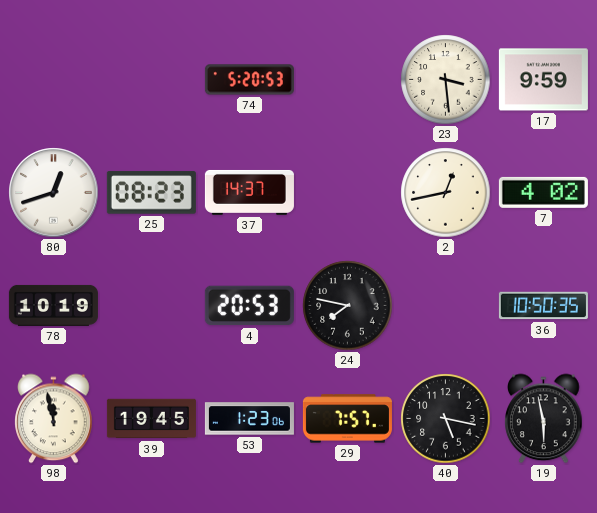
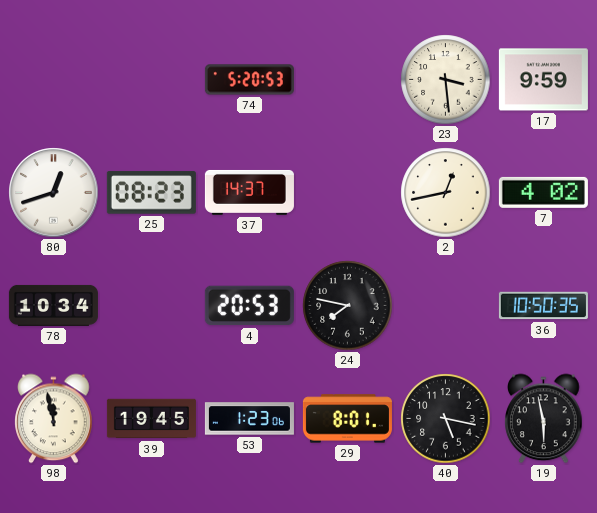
78: 10:19 -> 10:34
29: 7:57 -> 8:01
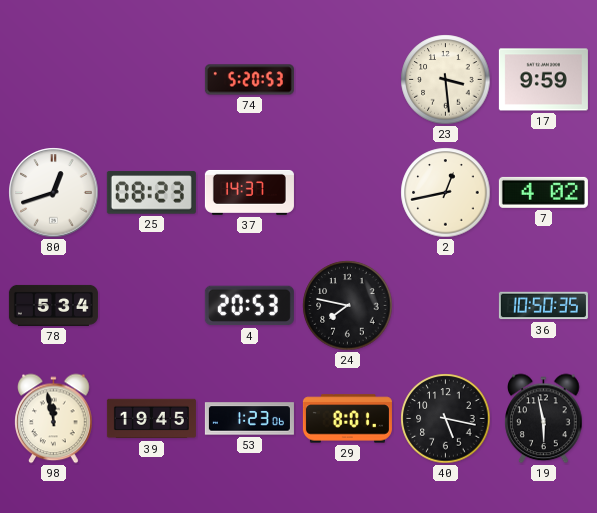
78: 10:34 -> 5:34
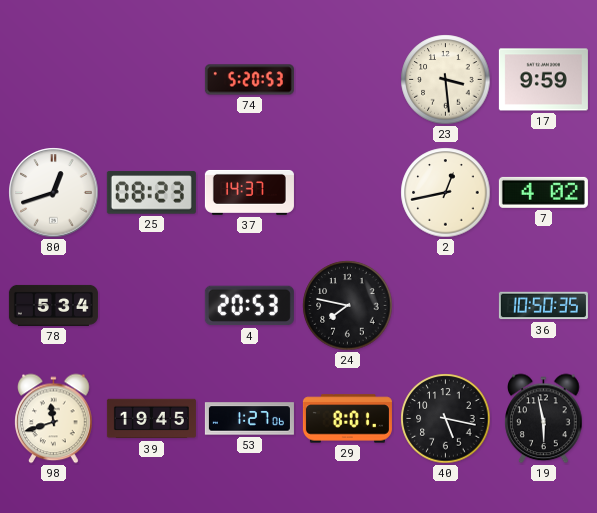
98: 11:58 -> 11:42
53: 1:23 -> 1:27
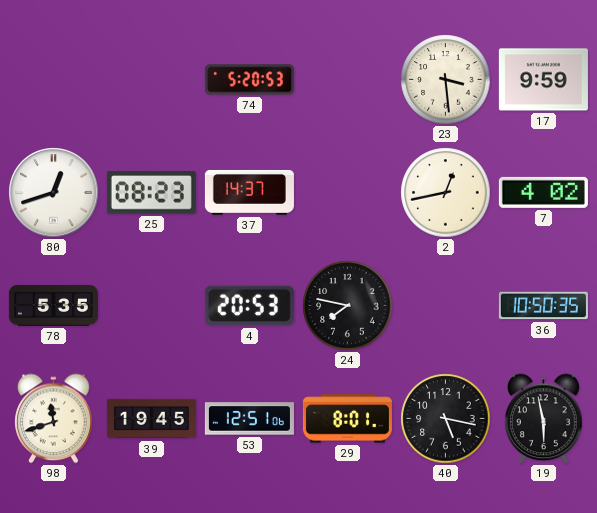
78: 5:34 -> 5:35
53: 1:27 -> 12:51
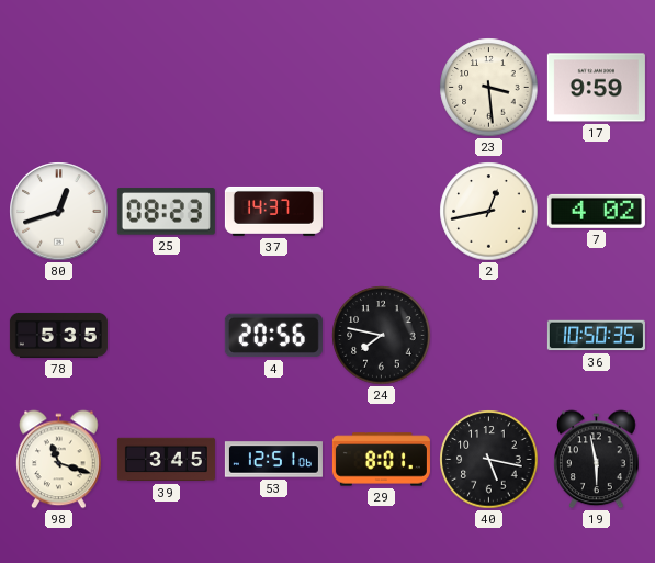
74: 5:20 -> none
4: 20:53 -> 20:56
98: 11:42 -> 11:18
39: 19:45 -> 3:45
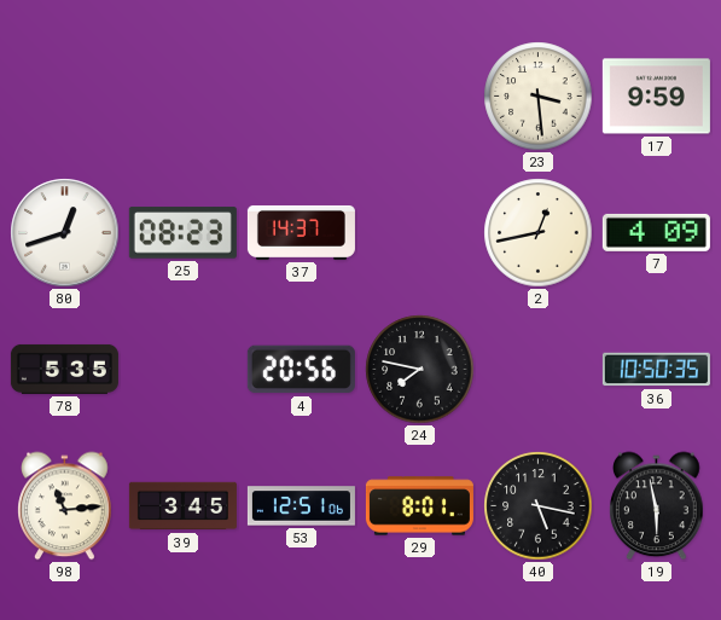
7: 4:02 -> 4:09
98: 11:18 -> 11:14
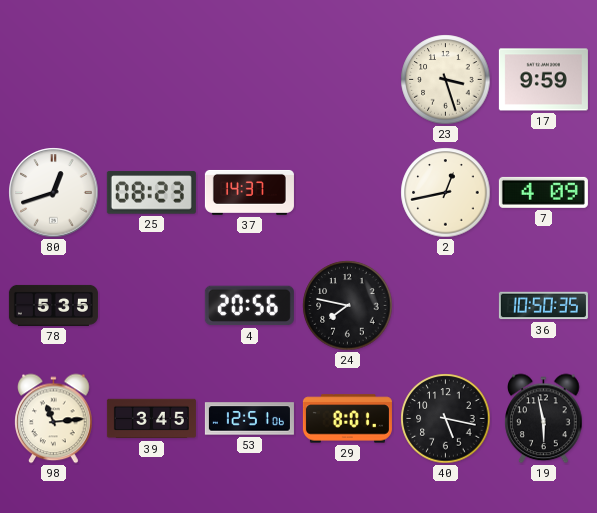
23: 3:29 -> 3:27
